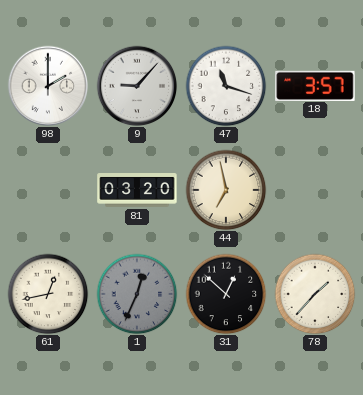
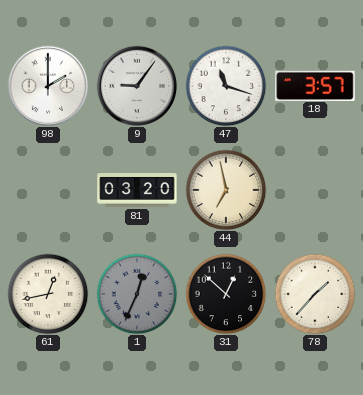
9: 9:07 -> 9:06
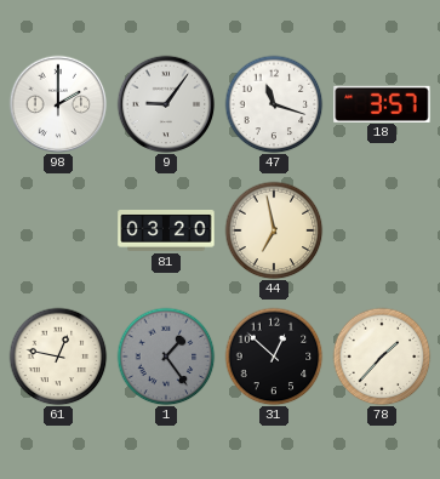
61: 12:43 -> 12:47
1: 12:34 -> 1:24
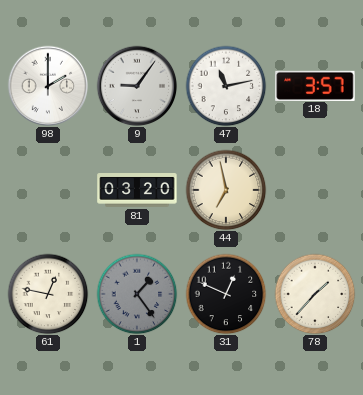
47: 11:18 -> 11:13
31: 12:52 -> 12:49
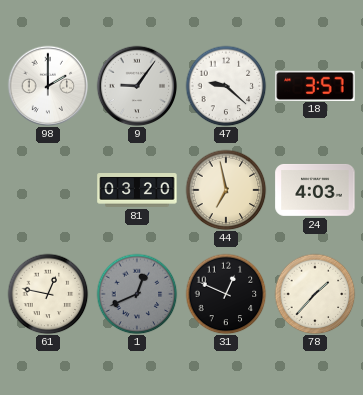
47: 11:13 -> 9:22
24: none -> 4:03
1: 1:24 -> 12:41
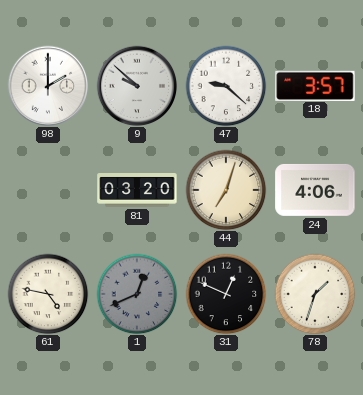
9: 9:06 -> 9:52
44: 6:58 -> 7:03
24: 4:03 -> 4:06
61: 12:47 -> 4:47
78: 1:37 -> 1:33
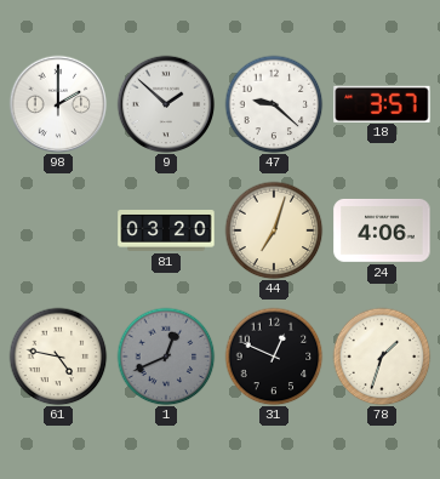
9: 9:52 -> 1:52
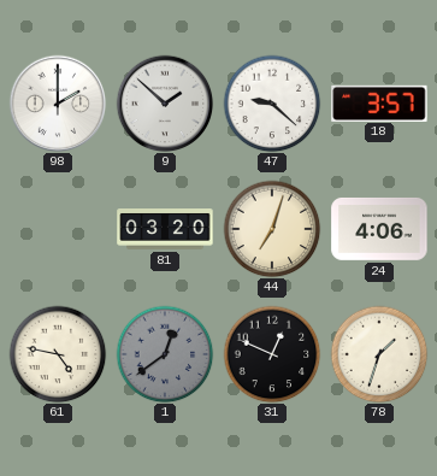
1: 12:41 -> 12:39
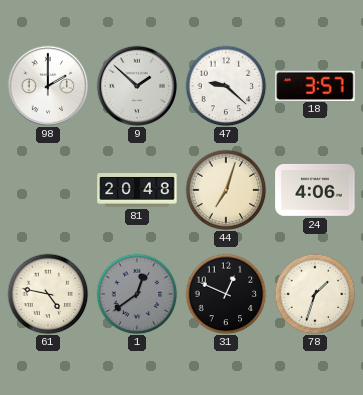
81: 03:20 -> 20:48
